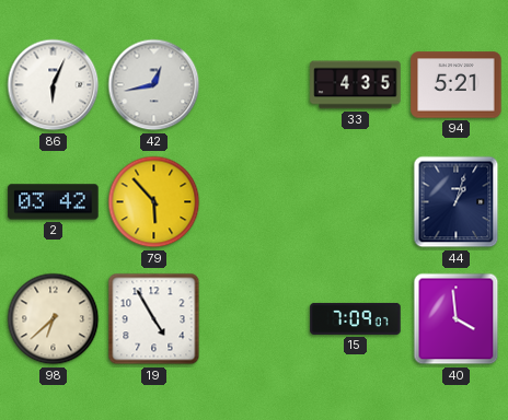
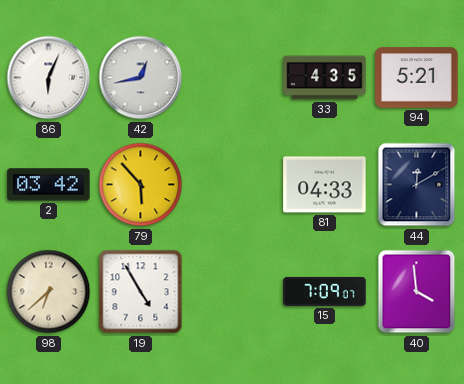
81: none -> 04:33
44: 1:03 -> 12:10
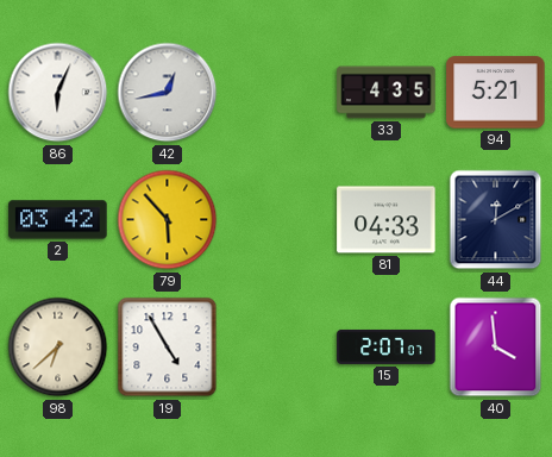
15: 7:09 -> 2:07
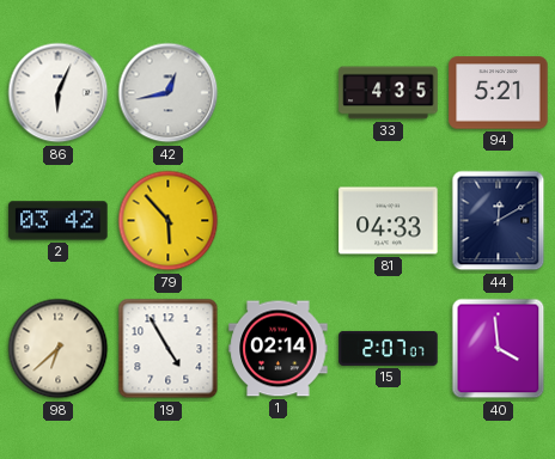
1: none -> 02:14
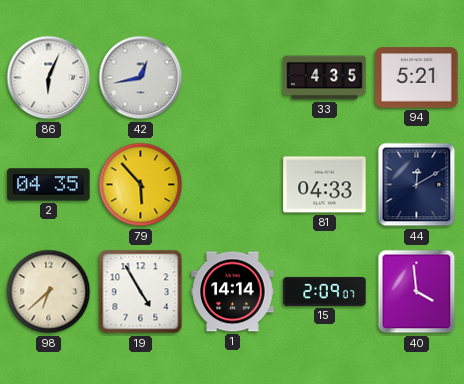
2: 03:42 -> 04:35
1: 02:14 -> 14:14
15: 2:07 -> 2:09
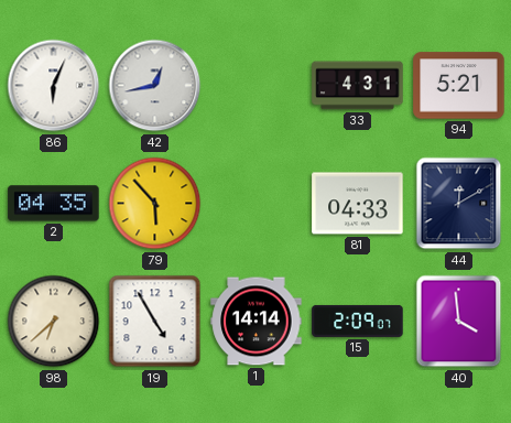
33: 4:35 -> 4:31
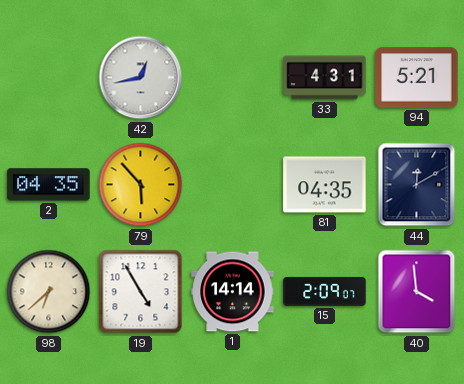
86: 6:04 -> none
81: 04:33 -> 04:35
